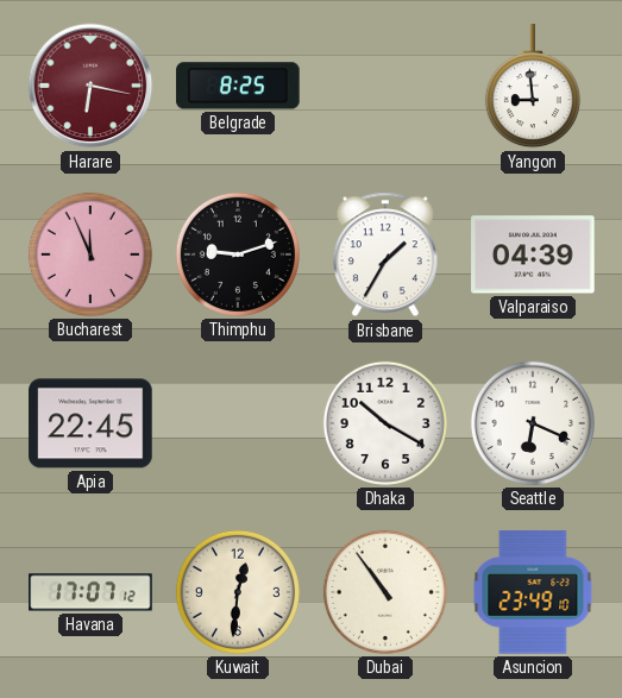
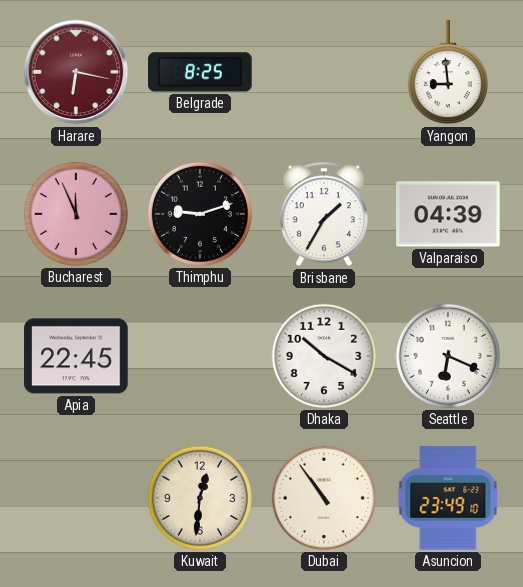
Havana: 17:07 -> none
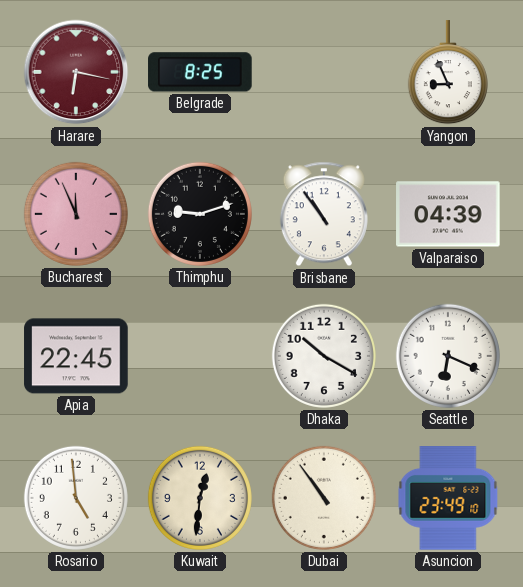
Yangon: 8:59 -> 8:56
Brisbane: 1:35 -> 10:54
Rosario: none -> 4:59
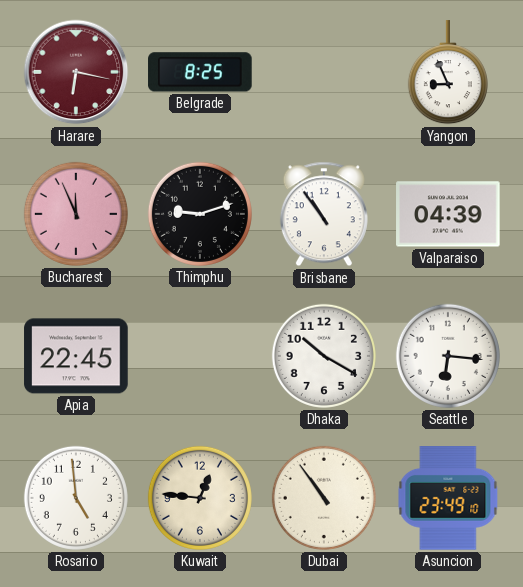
Seattle: 6:19 -> 6:16
Kuwait: 12:31 -> 12:46
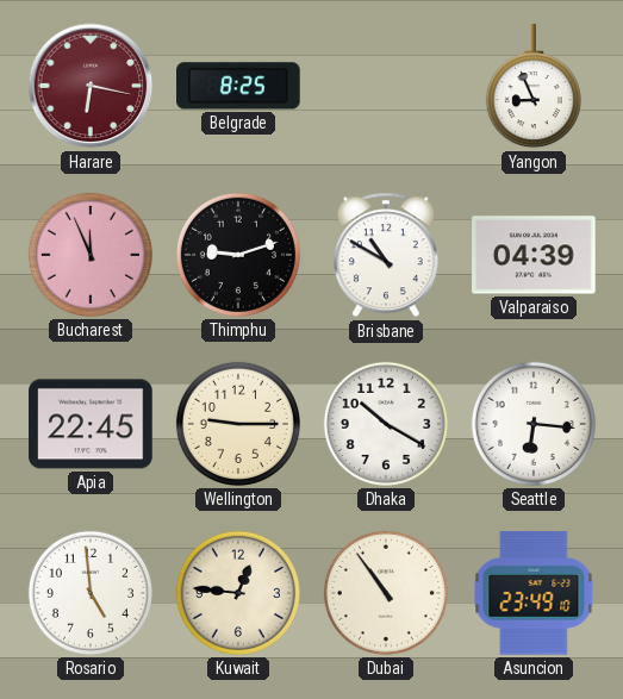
Brisbane: 10:54 -> 10:50
Wellington: none -> 9:15
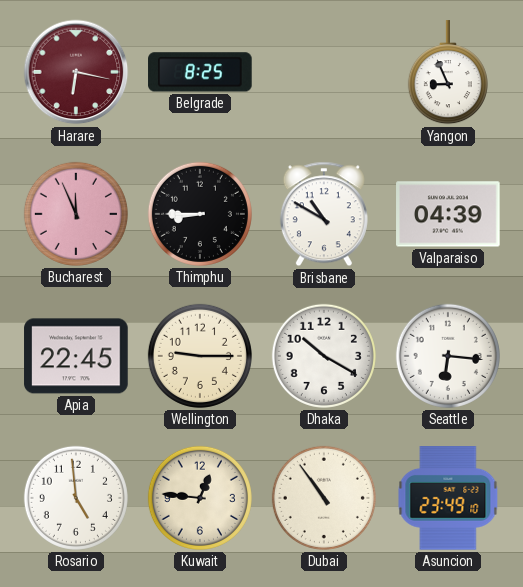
Thimphu: 9:12 -> 8:45
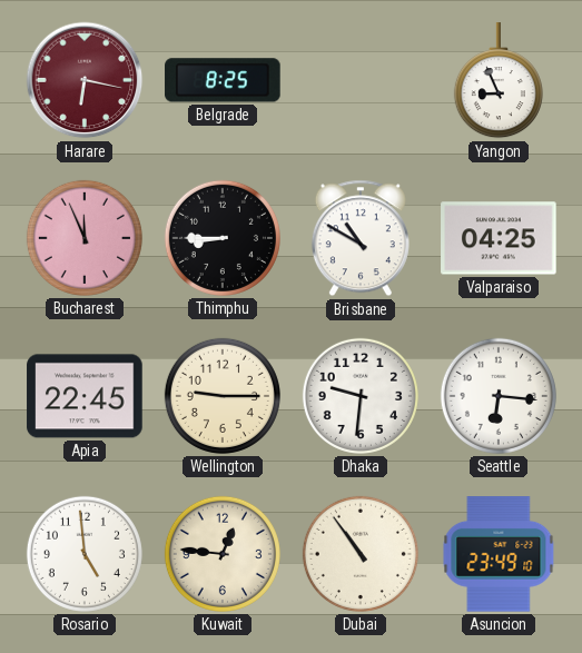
Valparaiso: 04:39 -> 04:25
Dhaka: 10:20 -> 9:31
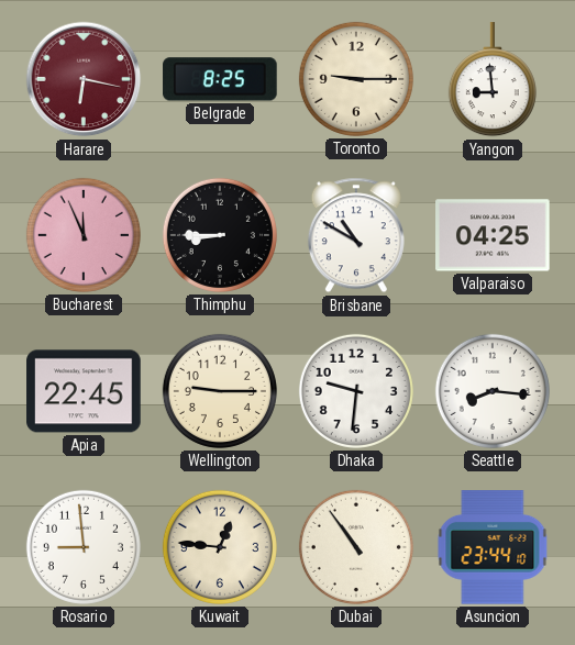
Toronto: none -> 9:15
Yangon: 8:56 -> 8:59
Seattle: 6:16 -> 8:16
Rosario: 4:59 -> 8:59
Asuncion: 23:49 -> 23:44
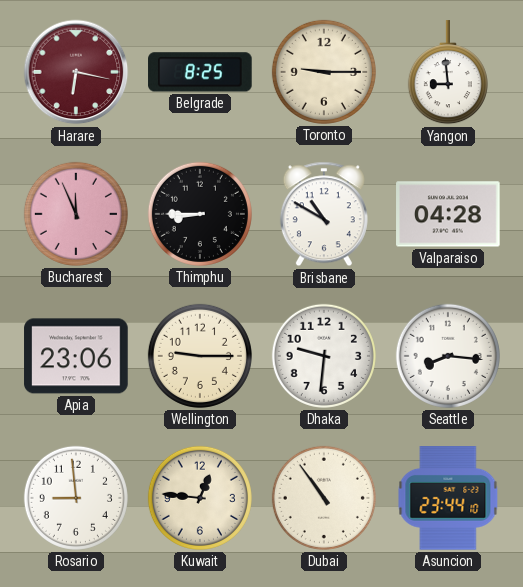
Valparaiso: 04:25 -> 04:28
Apia: 22:45 -> 23:06
